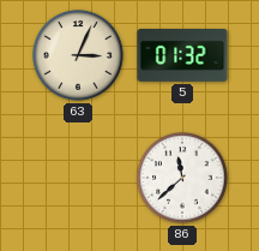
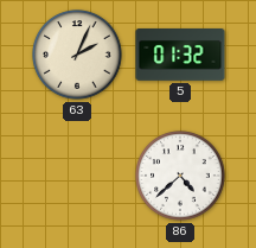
63: 3:04 -> 2:04
86: 11:38 -> 4:38
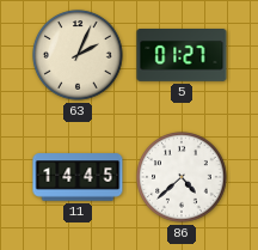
5: 01:32 -> 01:27
11: none -> 14:45
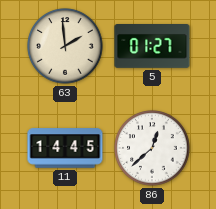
63: 2:04 -> 1:59
86: 4:38 -> 12:38
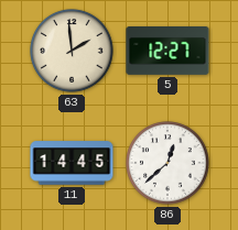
5: 01:27 -> 12:27
